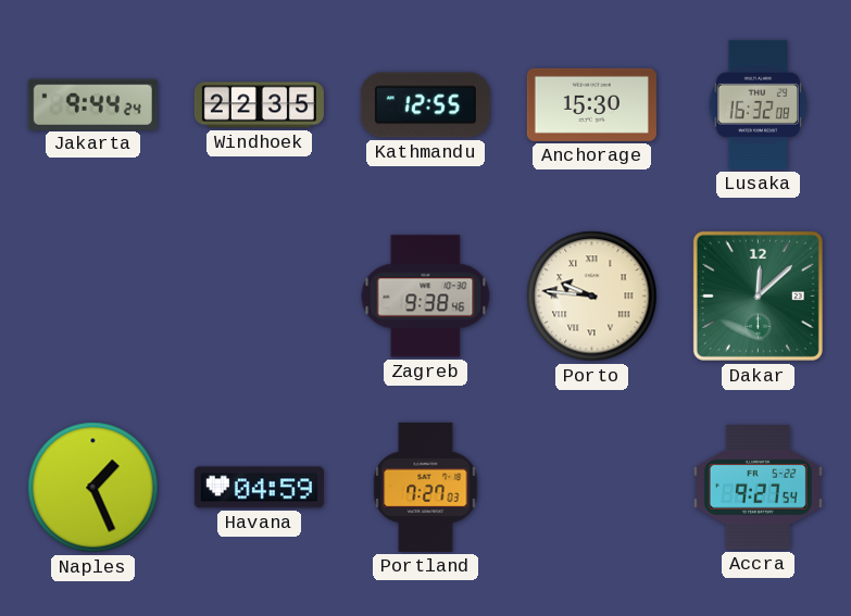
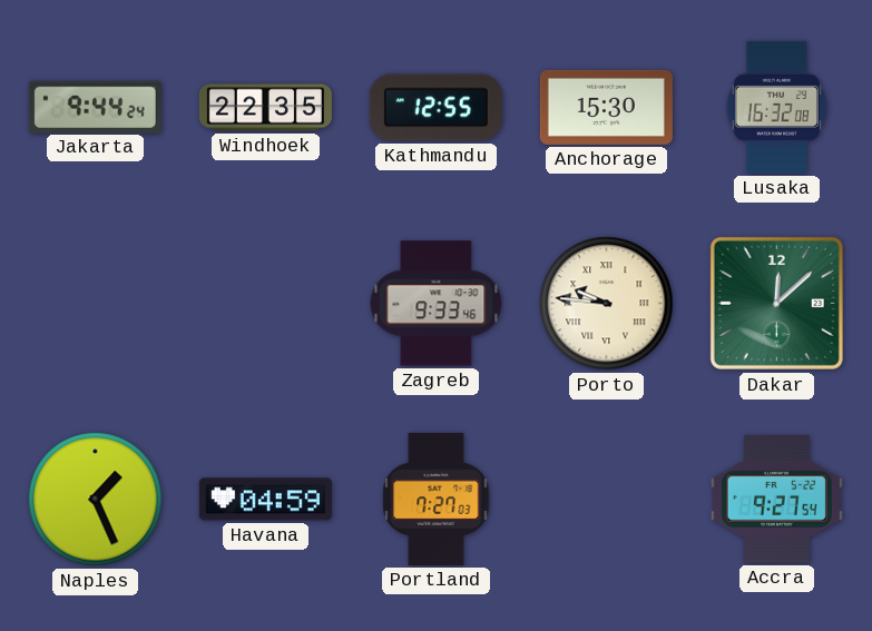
Zagreb: 9:38 -> 9:33
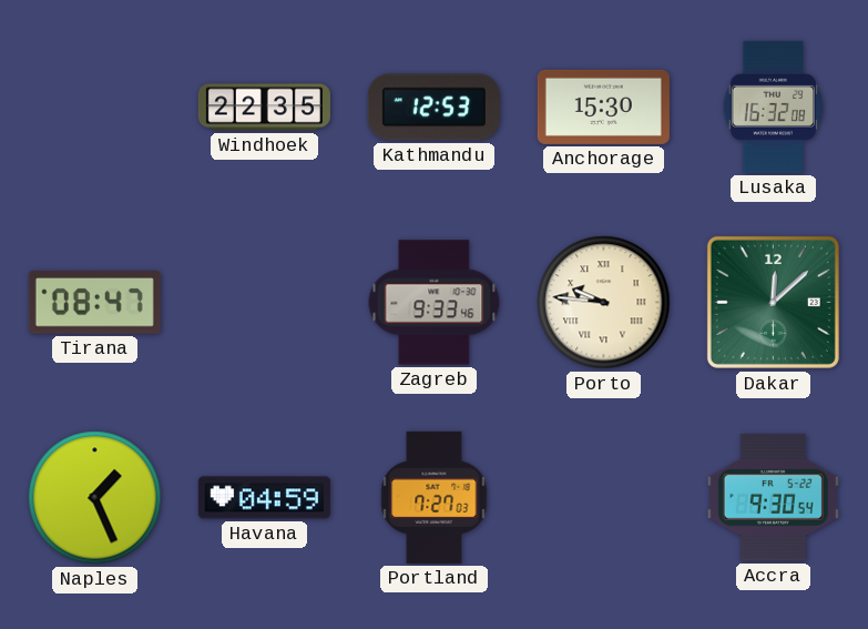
Jakarta: 9:44 -> none
Kathmandu: 12:55 -> 12:53
Tirana: none -> 08:47
Accra: 9:27 -> 9:30
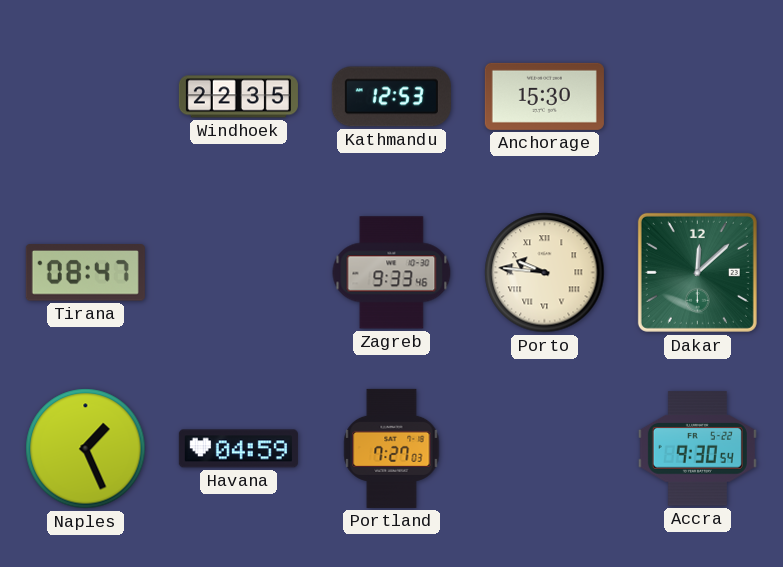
Lusaka: 16:32 -> none
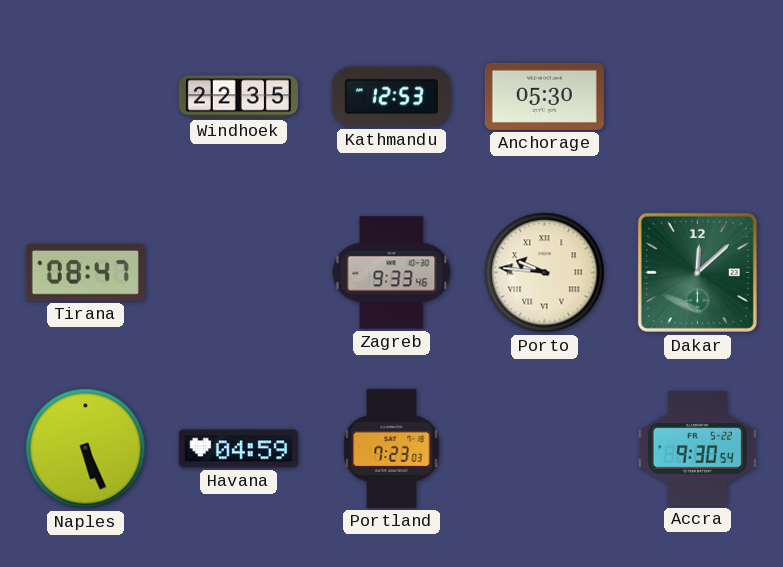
Anchorage: 15:30 -> 05:30
Naples: 1:26 -> 5:26
Portland: 7:27 -> 7:23
